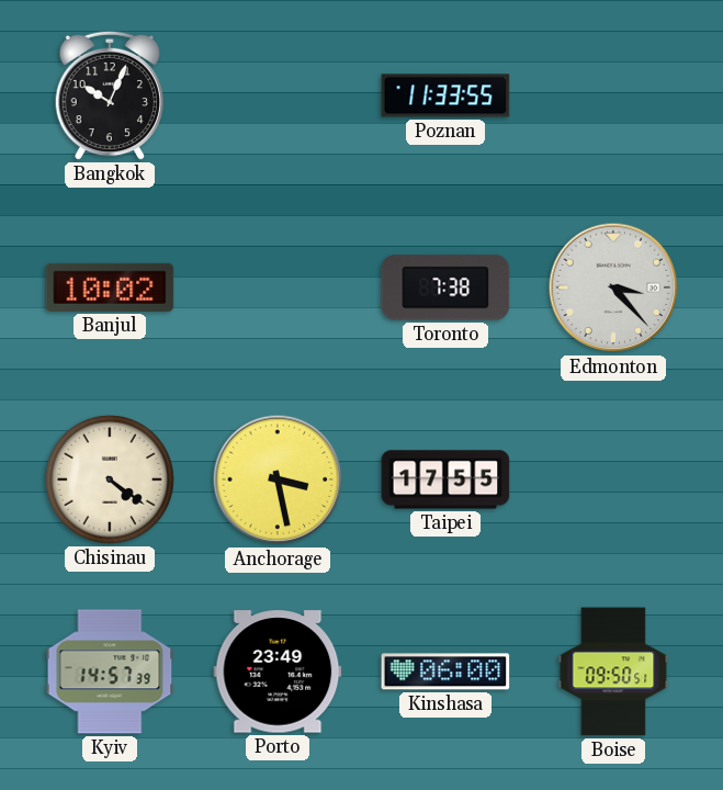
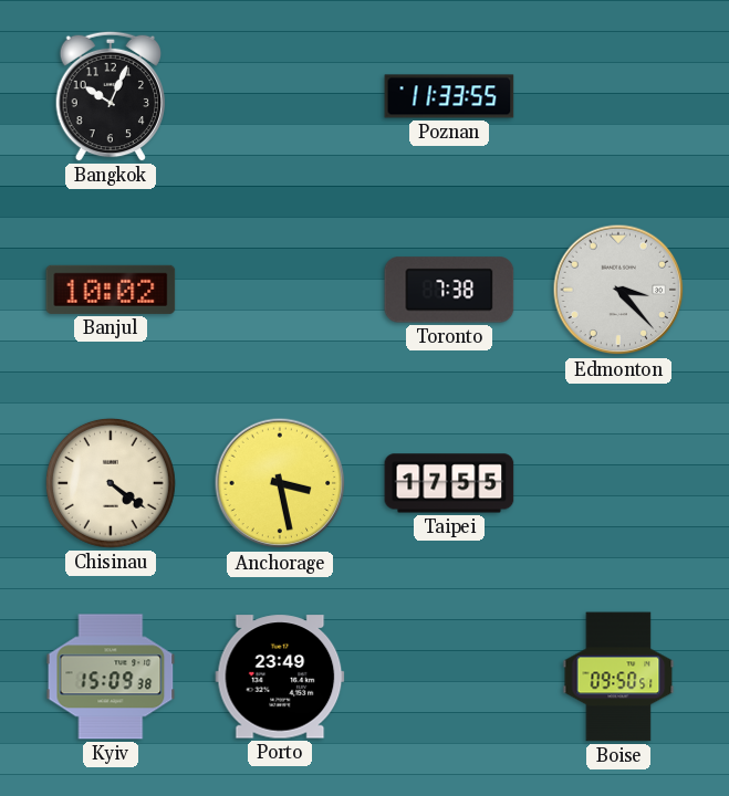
Kyiv: 14:57 -> 15:09
Kinshasa: 06:00 -> none
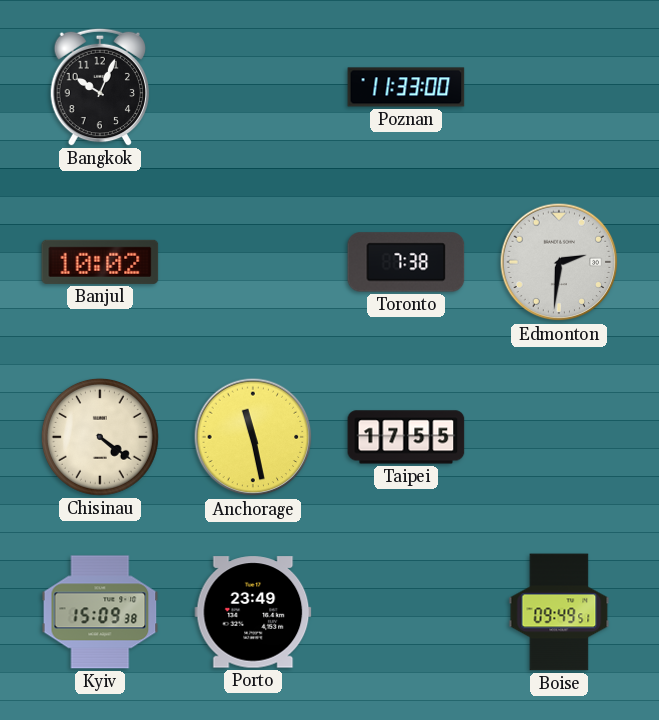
Poznan: 11:33:55 -> 11:33:00
Edmonton: 3:23 -> 2:31
Anchorage: 3:28 -> 11:28
Boise: 09:50 -> 09:49
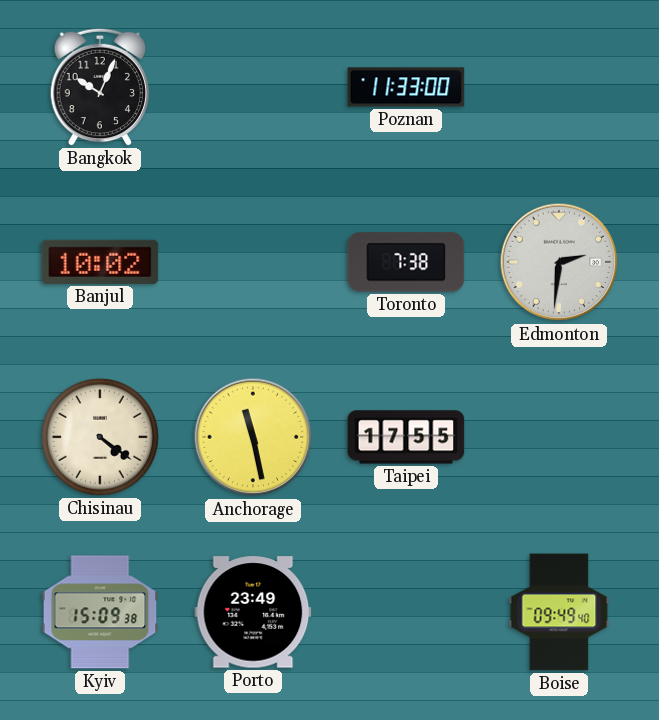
Boise: 09:49:51 -> 09:49:40
